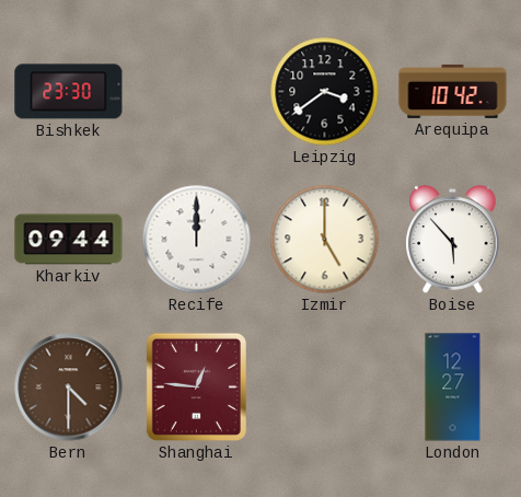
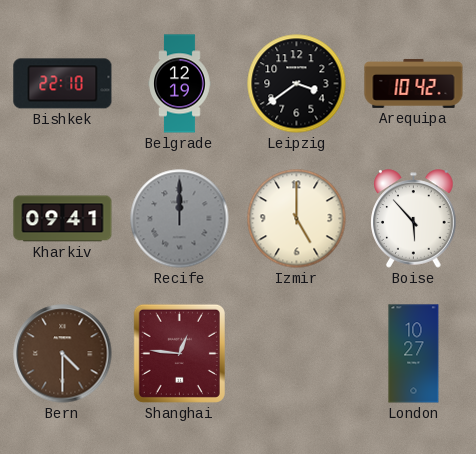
Bishkek: 23:30 -> 22:10
Belgrade: none -> 12:19
Kharkiv: 09:44 -> 09:41
Recife dial: white -> grey
London: 12:27 -> 10:27
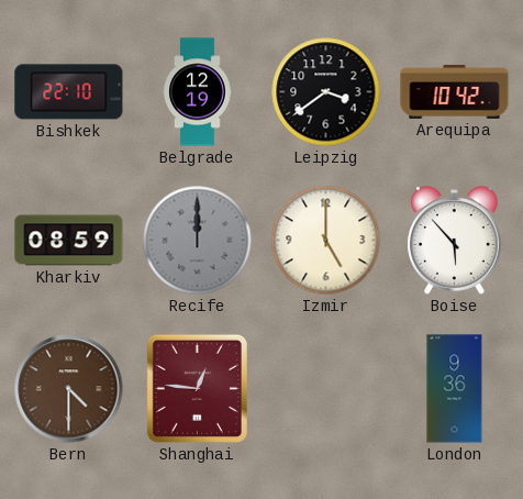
Kharkiv: 09:41 -> 08:59
London: 10:27 -> 9:36
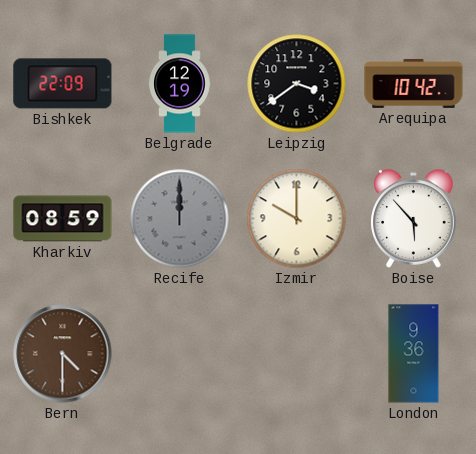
Bishkek: 22:10 -> 22:09
Izmir: 5:00 -> 10:00
Shanghai: 12:46 -> none
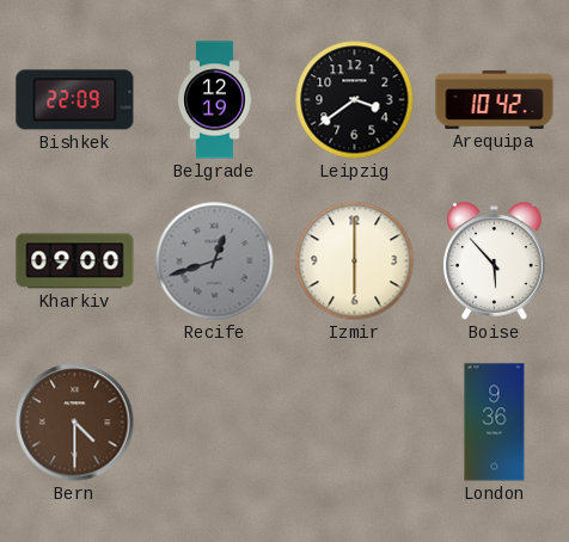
Kharkiv: 08:59 -> 09:00
Recife: 12:00 -> 12:42
Izmir: 10:00 -> 6:00
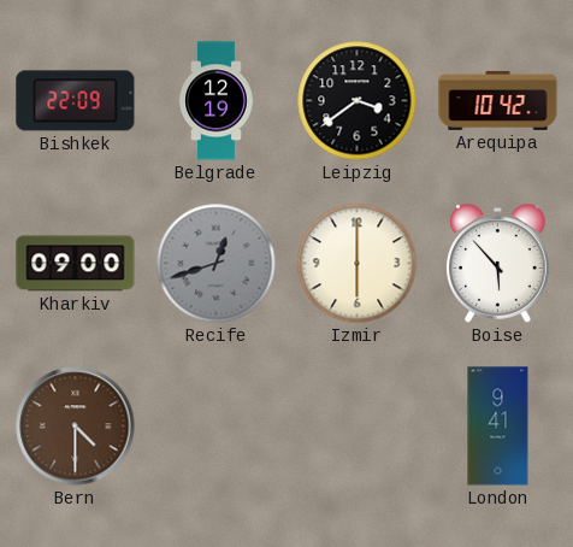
London: 9:36 -> 9:41
